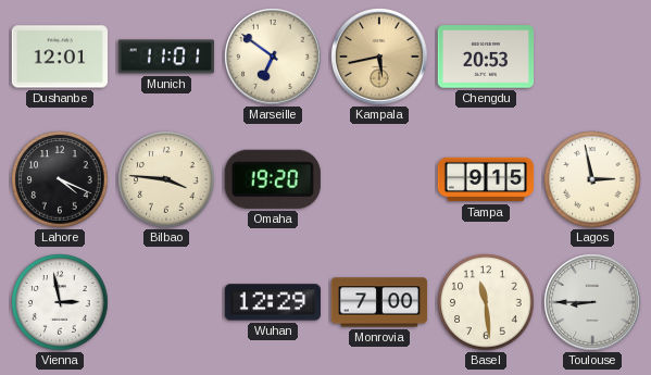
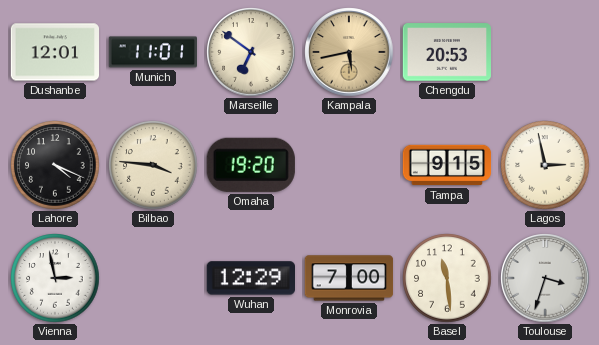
Toulouse: 8:45 -> 3:33
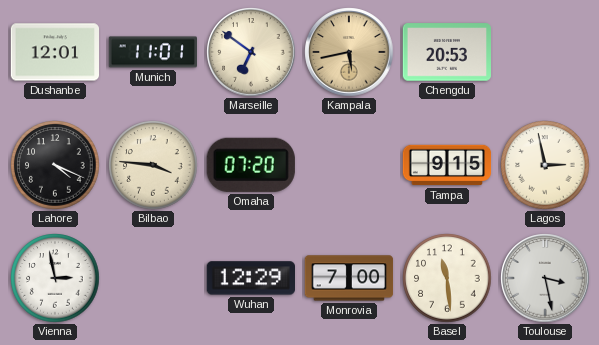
Omaha: 19:20 -> 07:20
Toulouse: 3:33 -> 3:28
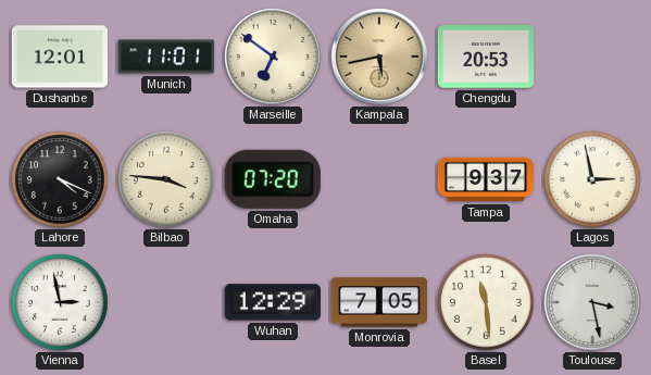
Tampa: 9:15 -> 9:37
Monrovia: 7:00 -> 7:05
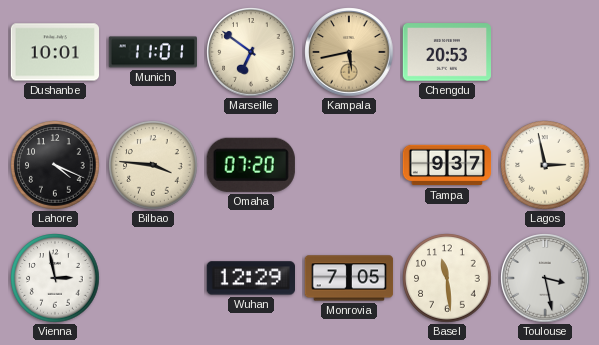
Dushanbe: 12:01 -> 10:01
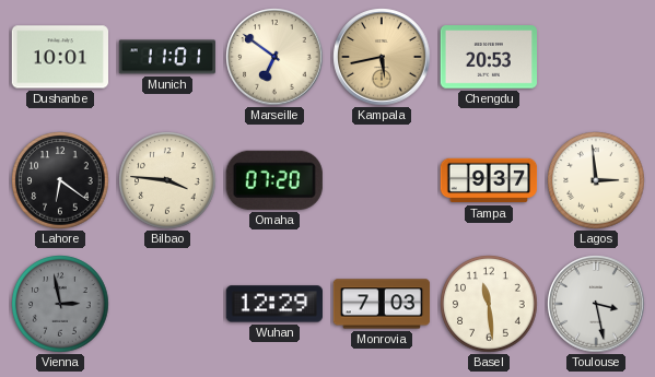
Lahore: 4:19 -> 6:21
Lagos: 2:58 -> 2:59
Vienna dial: white -> grey
Monrovia: 7:05 -> 7:03
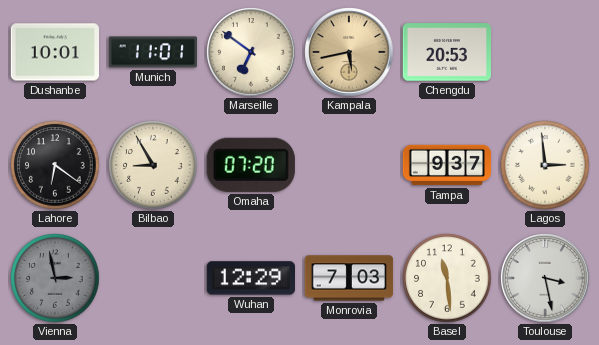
Bilbao: 3:46 -> 8:55
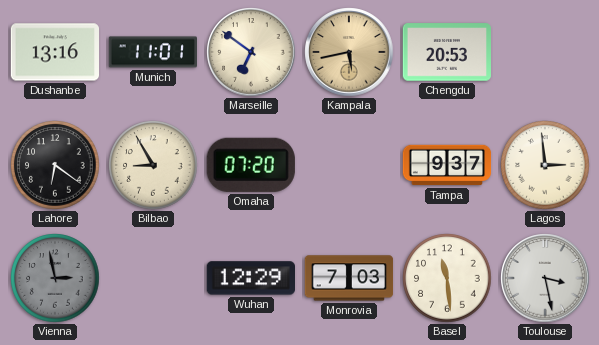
Dushanbe: 10:01 -> 13:16
